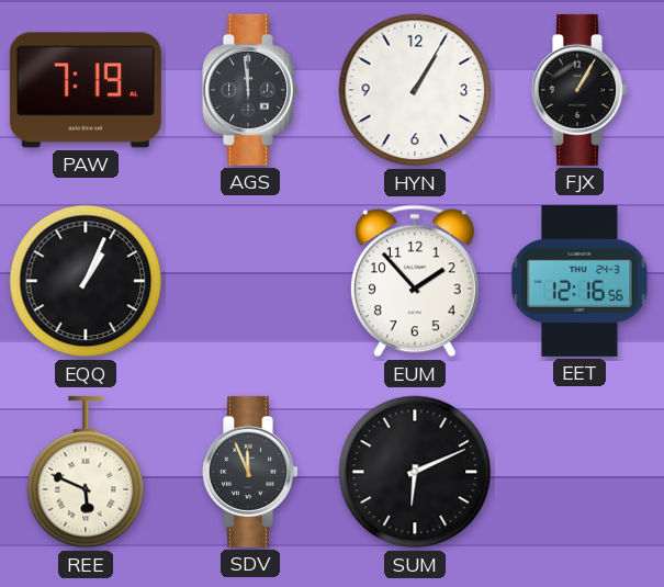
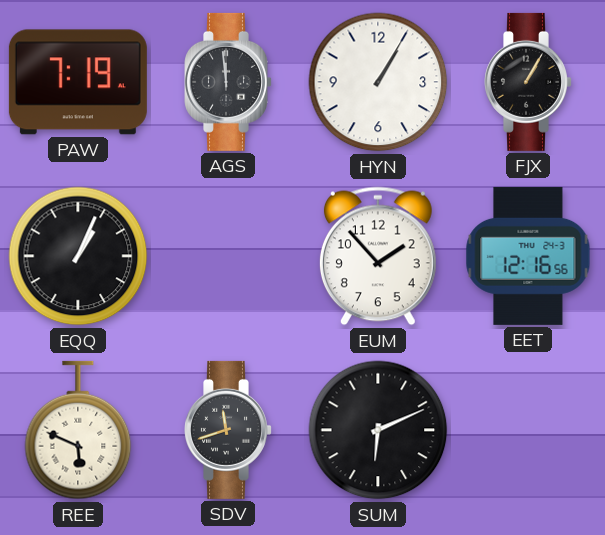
SDV: 11:56 -> 11:42
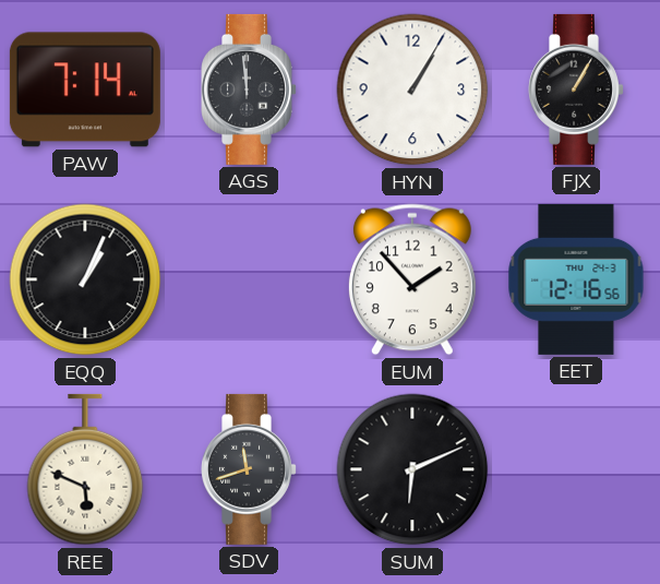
PAW: 7:19 -> 7:14
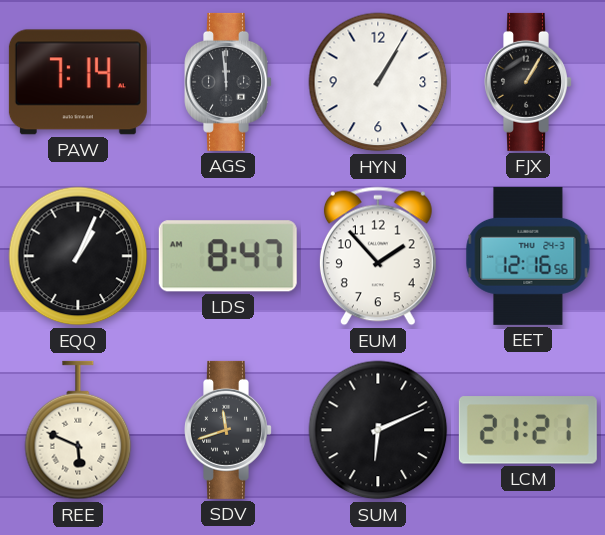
LDS: none -> 8:47
LCM: none -> 21:21
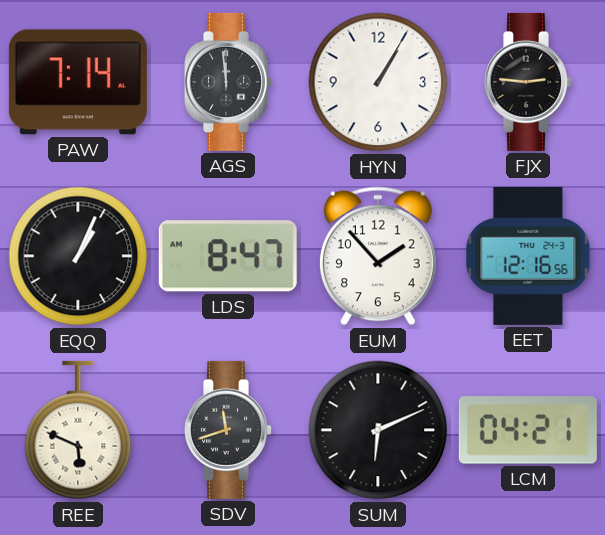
FJX: 1:05 -> 2:46
LCM: 21:21 -> 04:21
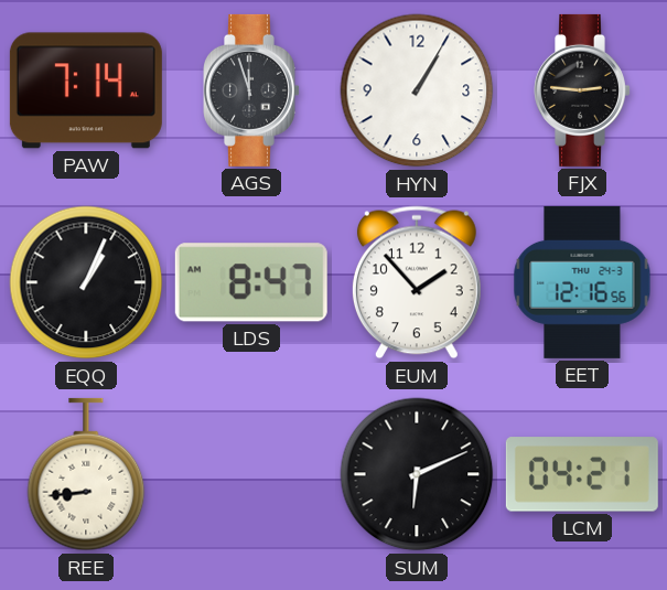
AGS: 11:59 -> 11:57
REE: 5:49 -> 8:44
SDV: 11:42 -> none
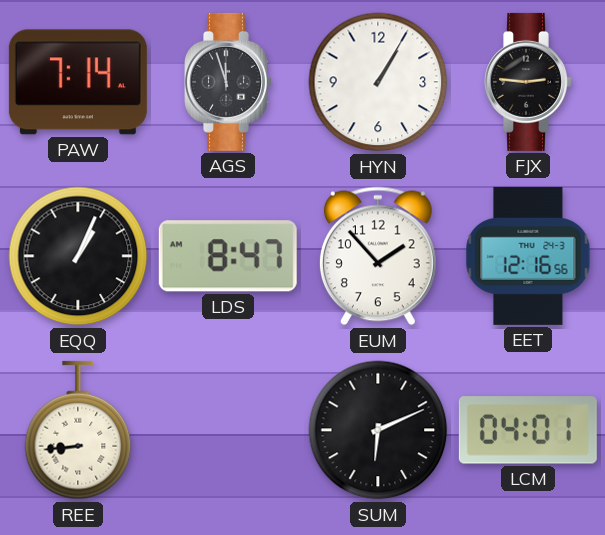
LCM: 04:21 -> 04:01
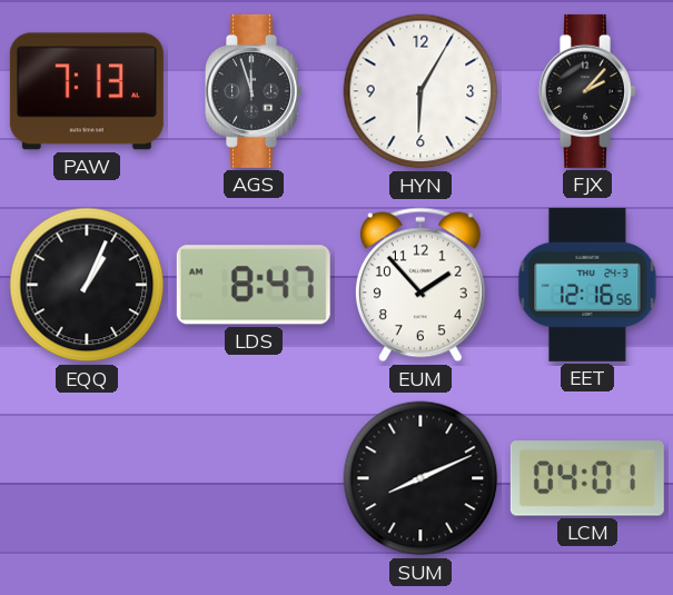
PAW: 7:14 -> 7:13
HYN: 1:05 -> 6:05
FJX: 2:46 -> 2:07
REE: 8:44 -> none
SUM: 6:11 -> 8:11
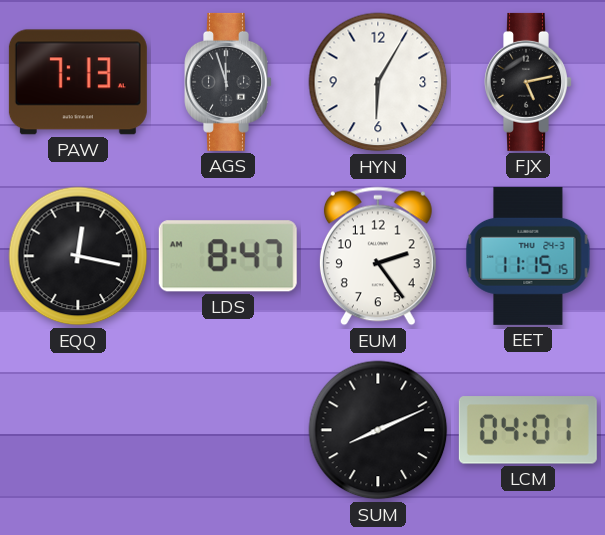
FJX: 2:07 -> 5:13
EQQ: 1:04 -> 12:17
EUM: 1:53 -> 2:24
EET: 12:16 -> 11:15
